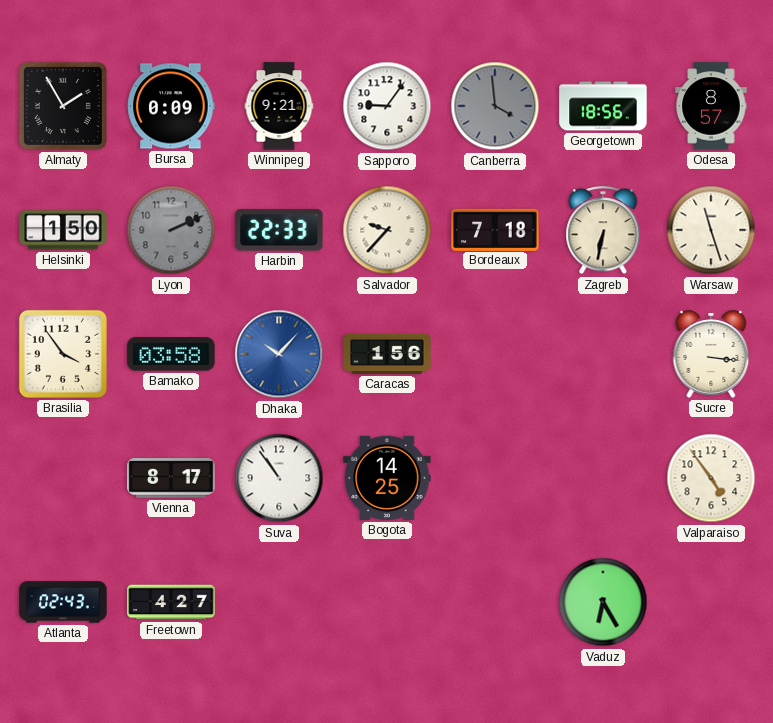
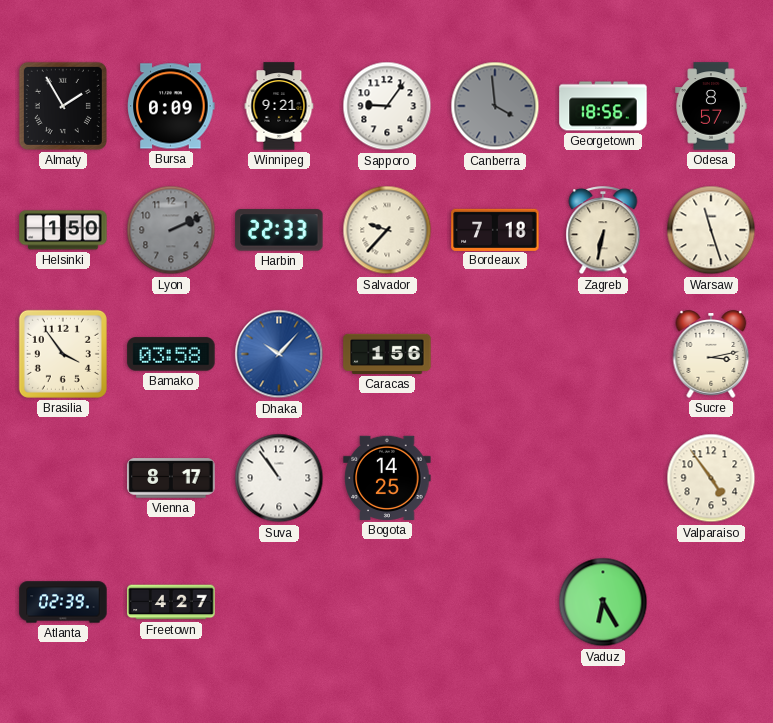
Sucre: 3:16 -> 3:13
Atlanta: 02:43 -> 02:39
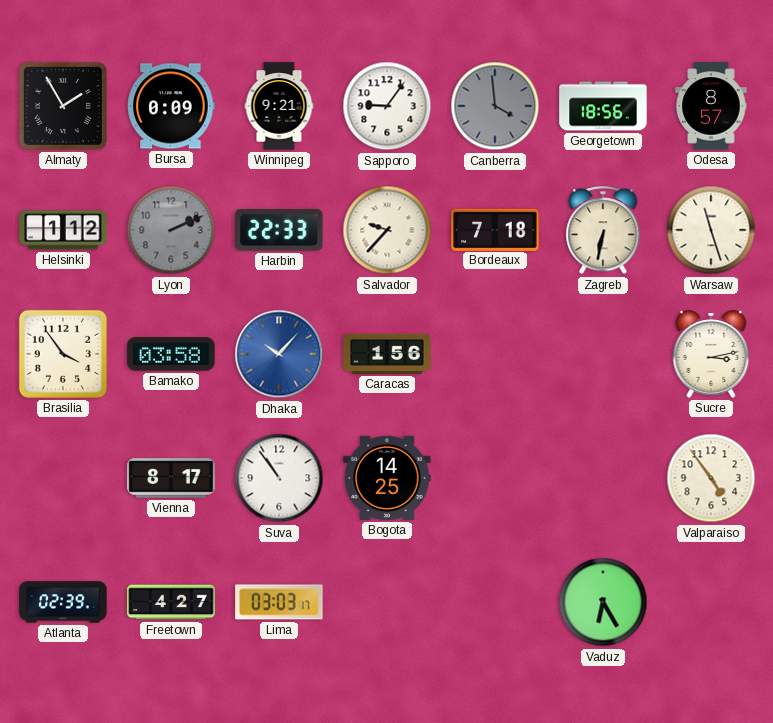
Helsinki: 1:50 -> 1:12
Lima: none -> 03:03
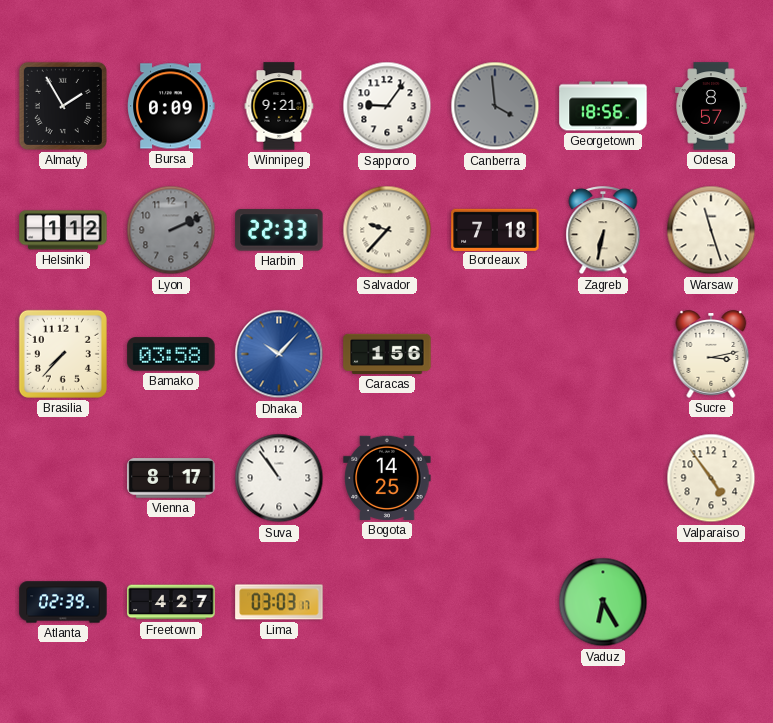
Brasilia: 3:54 -> 7:37
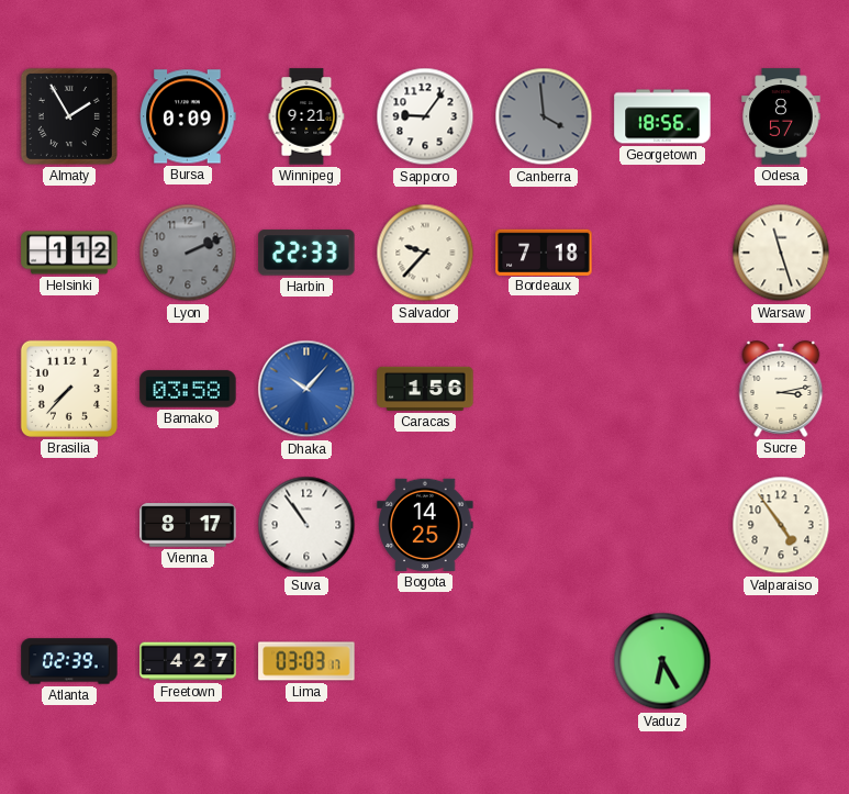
Zagreb: 6:32 -> none
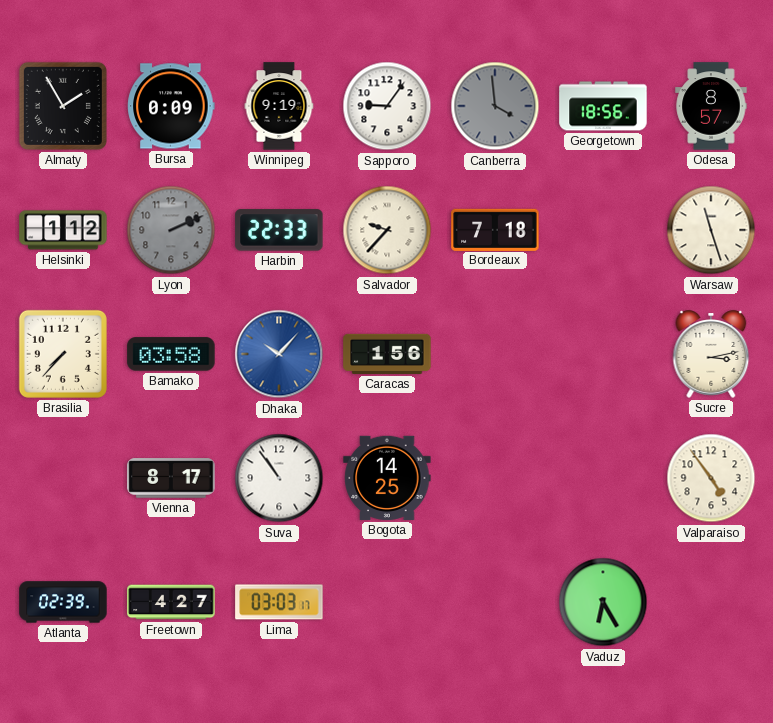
Winnipeg: 9:21 -> 9:19
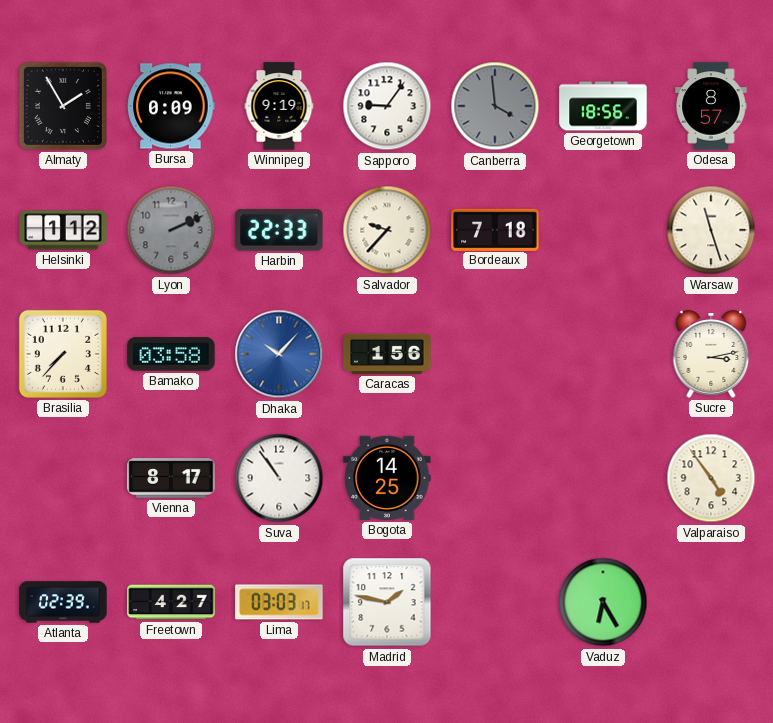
Madrid: none -> 1:47
